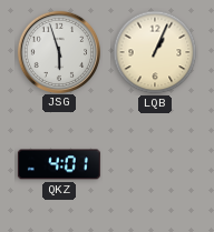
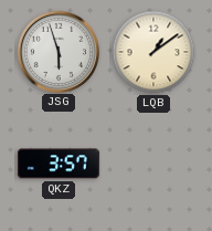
LQB: 1:04 -> 1:09
QKZ: 4:01 -> 3:57
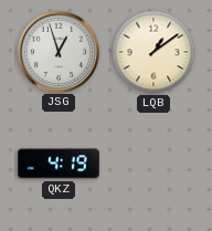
JSG: 5:57 -> 12:57
QKZ: 3:57 -> 4:19
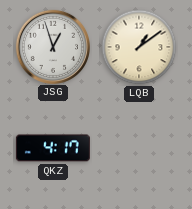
QKZ: 4:19 -> 4:17
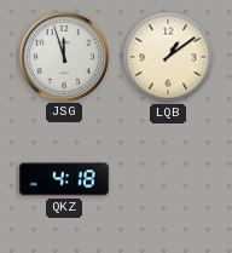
JSG: 12:57 -> 11:57
QKZ: 4:17 -> 4:18
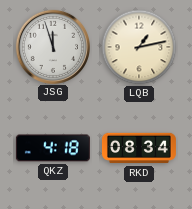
LQB: 1:09 -> 1:13
RKD: none -> 08:34
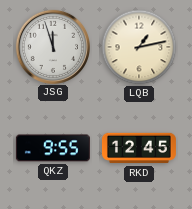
QKZ: 4:18 -> 9:55
RKD: 08:34 -> 12:45
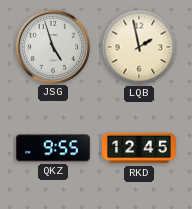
JSG: 11:57 -> 4:57
LQB: 1:13 -> 1:58
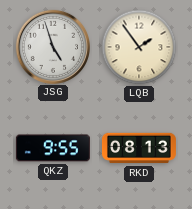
LQB: 1:58 -> 1:54
RKD: 12:45 -> 08:13
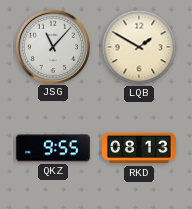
JSG: 4:57 -> 11:07
LQB: 1:54 -> 1:50
